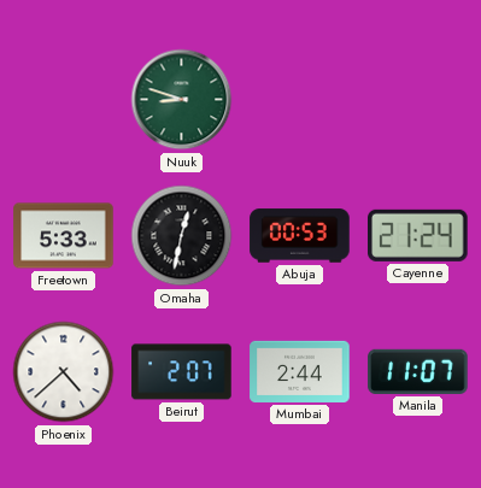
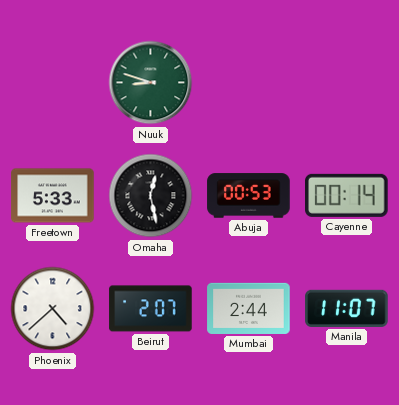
Omaha: 12:32 -> 12:28
Cayenne: 21:24 -> 00:14
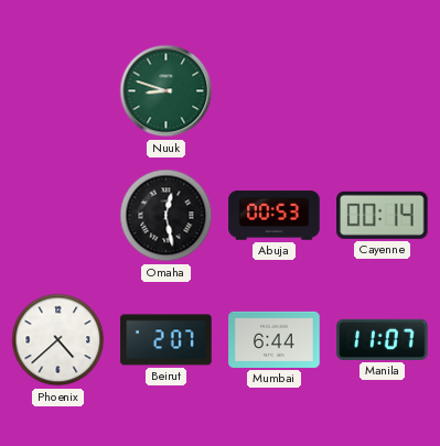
Freetown: 5:33 -> none
Mumbai: 2:44 -> 6:44
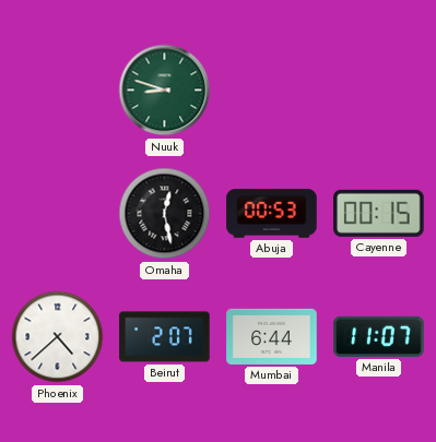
Cayenne: 00:14 -> 00:15
